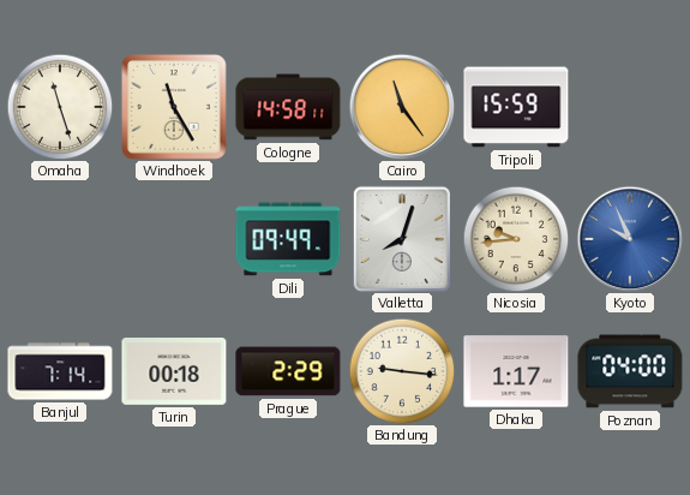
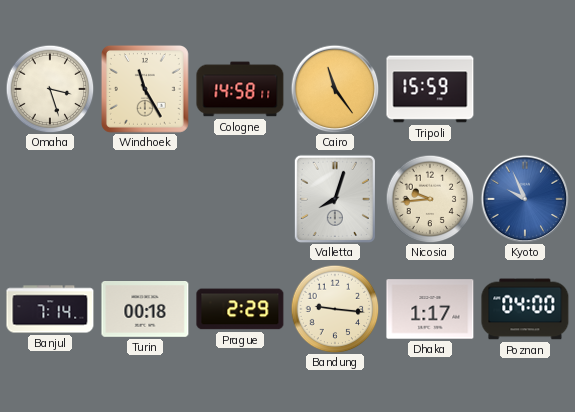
Omaha: 11:27 -> 3:27
Dili: 09:49 -> none
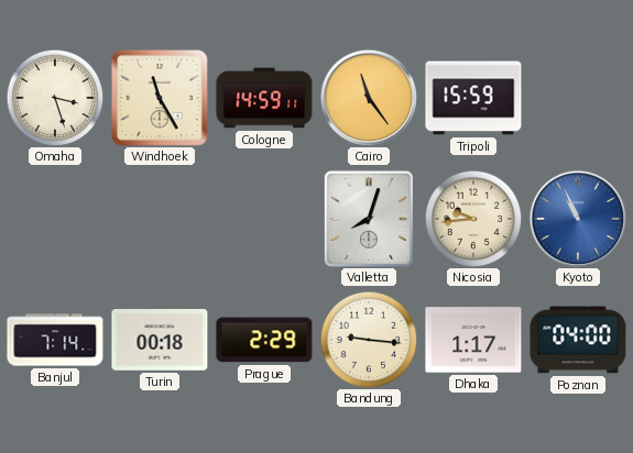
Cologne: 14:58 -> 14:59
Kyoto: 9:56 -> 10:56
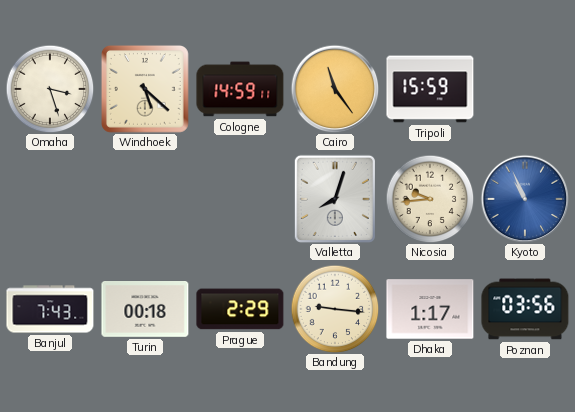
Windhoek: 11:25 -> 5:22
Banjul: 7:14 -> 7:43
Poznan: 04:00 -> 03:56
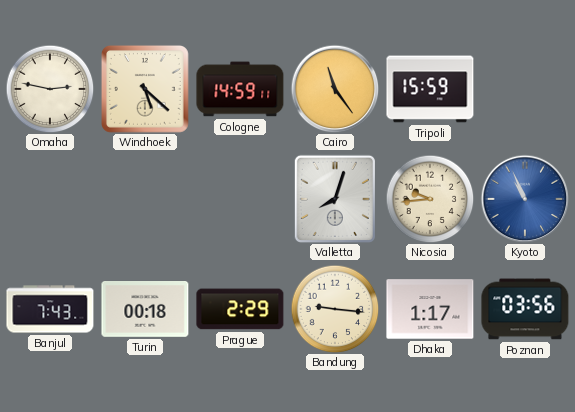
Omaha: 3:27 -> 2:47
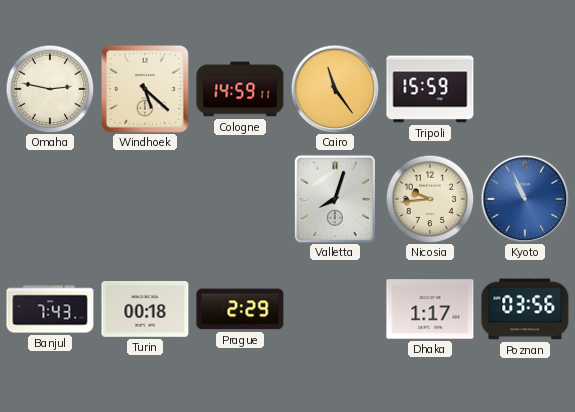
Bandung: 9:16 -> none
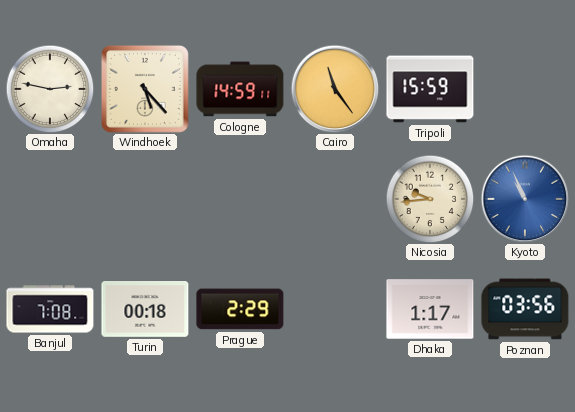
Windhoek: 5:22 -> 5:23
Valletta: 8:03 -> none
Banjul: 7:43 -> 7:08
